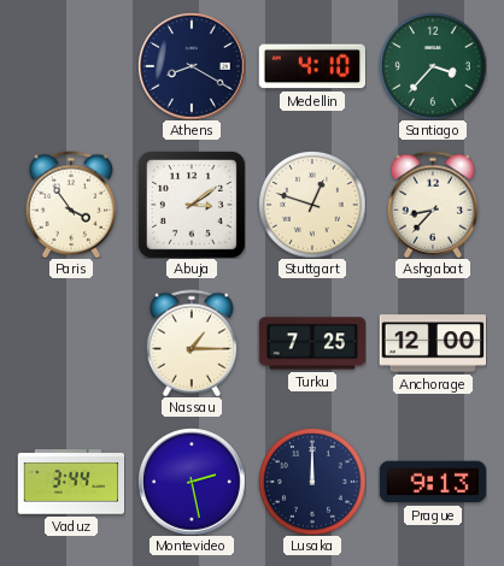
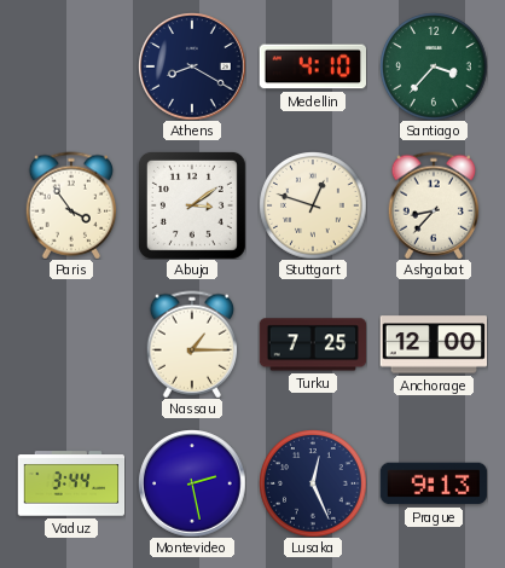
Lusaka: 12:00 -> 12:26
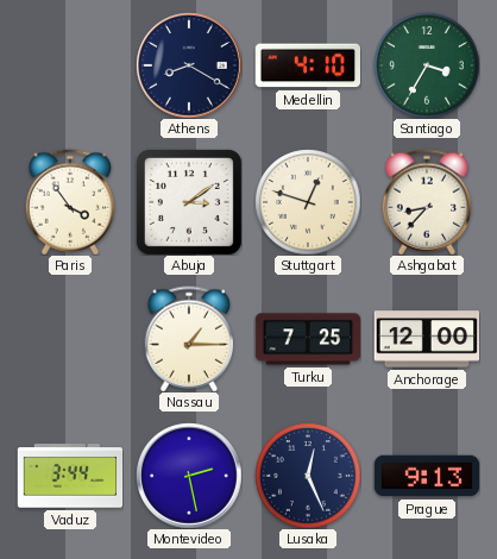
Santiago: 3:37 -> 3:35
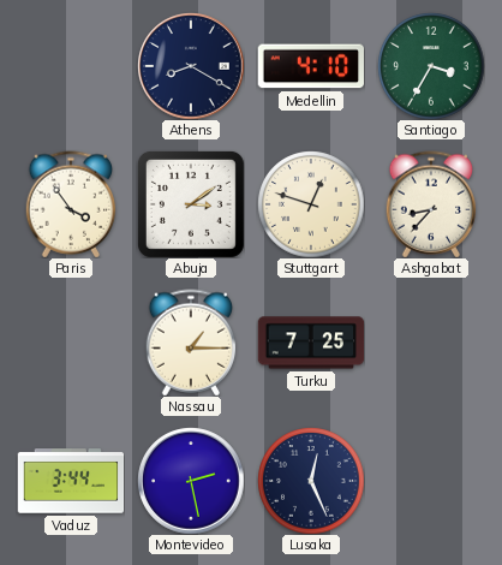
Anchorage: 12:00 -> none
Prague: 9:13 -> none
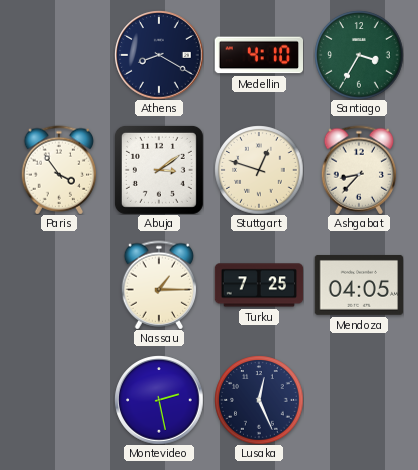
Mendoza: none -> 04:05
Vaduz: 3:44 -> none
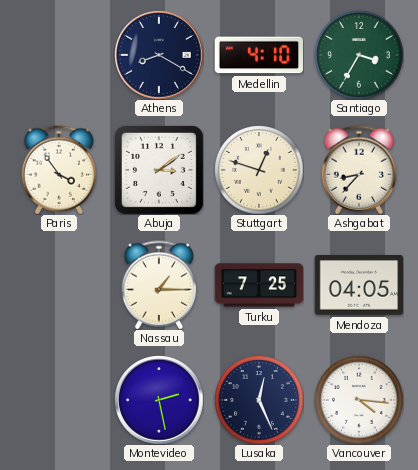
Vancouver: none -> 4:16
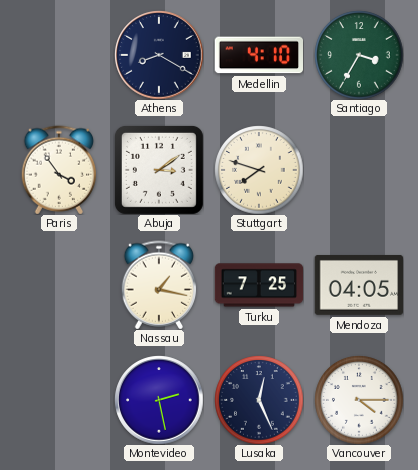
Stuttgart: 12:48 -> 7:48
Ashgabat: 8:37 -> none
Nassau: 1:15 -> 1:17
Vancouver: 4:16 -> 4:15
